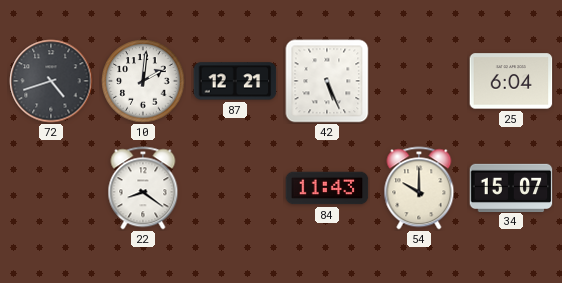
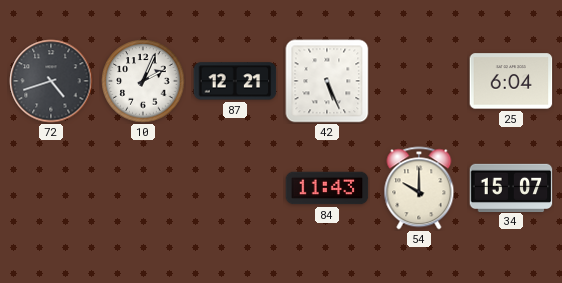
10: 2:01 -> 2:04
22: 8:21 -> none
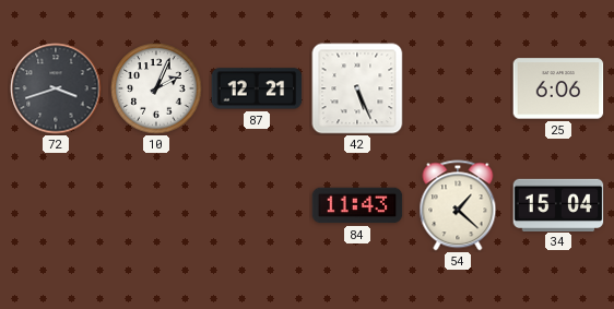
72: 4:42 -> 3:42
25: 6:04 -> 6:06
54: 10:00 -> 1:22
34: 15:07 -> 15:04
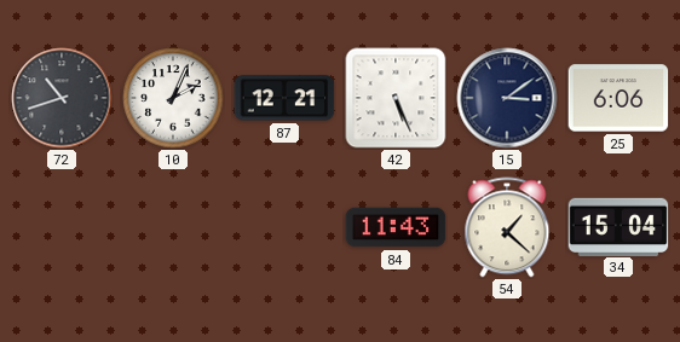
72: 3:42 -> 10:42
15: none -> 3:09
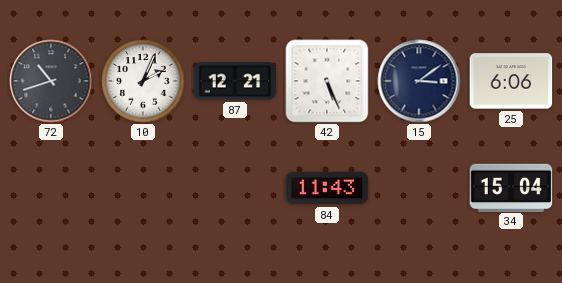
54: 1:22 -> none
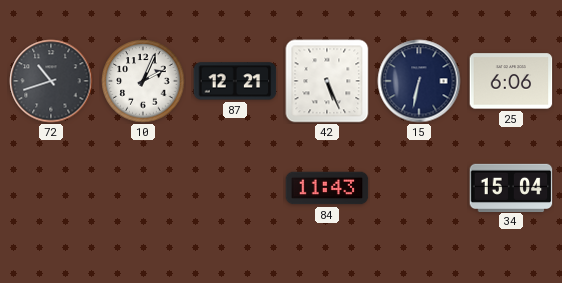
15: 3:09 -> 6:32
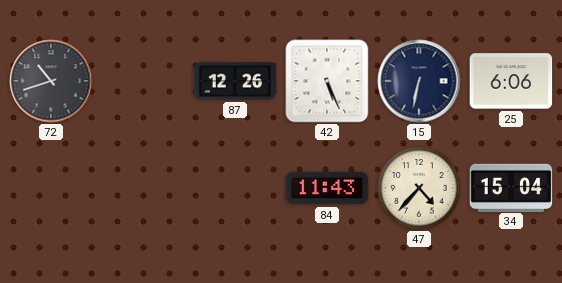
10: 2:04 -> none
87: 12:21 -> 12:26
47: none -> 4:37
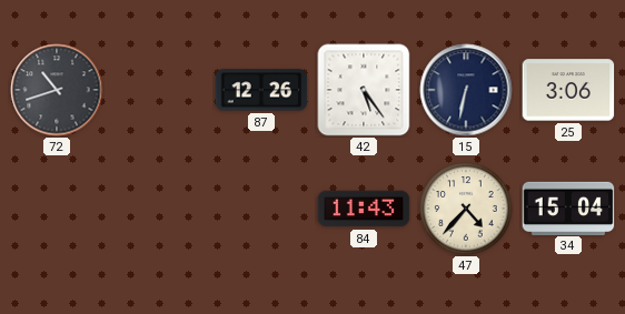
42: 5:26 -> 5:24
25: 6:06 -> 3:06
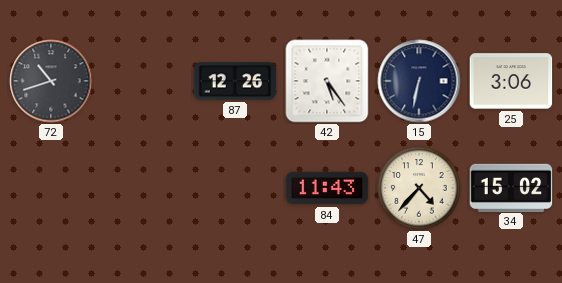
34: 15:04 -> 15:02
